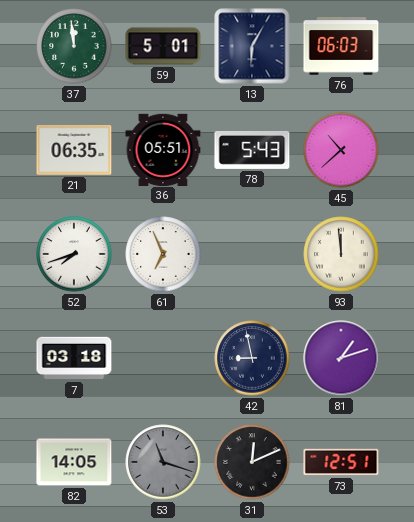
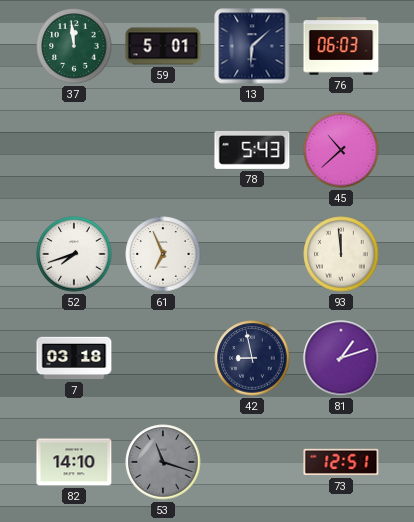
13: 6:05 -> 6:08
21: 06:35 -> none
36: 05:51 -> none
82: 14:05 -> 14:10
31: 12:11 -> none
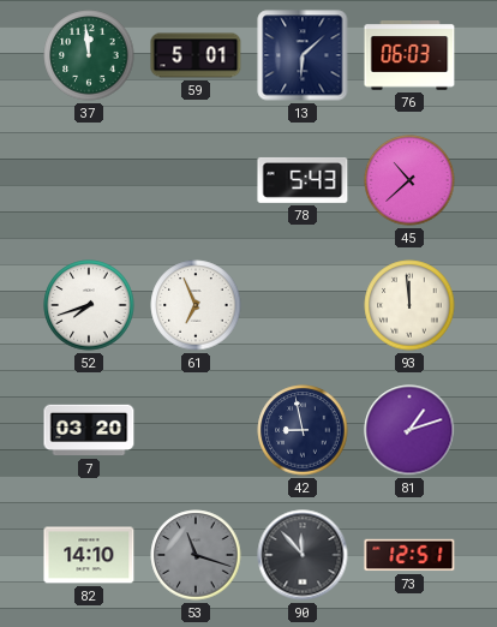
7: 03:18 -> 03:20
90: none -> 11:53
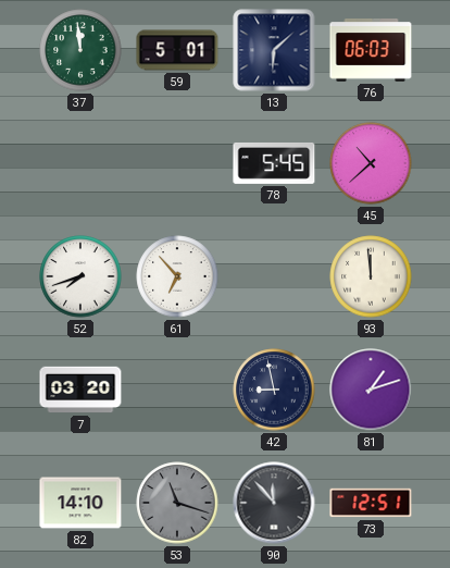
78: 5:43 -> 5:45
61: 6:56 -> 6:53
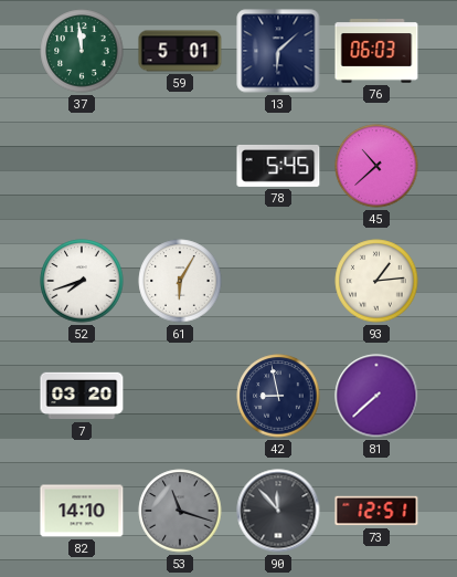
61: 6:53 -> 6:05
93: 11:59 -> 1:14
81: 1:12 -> 7:38
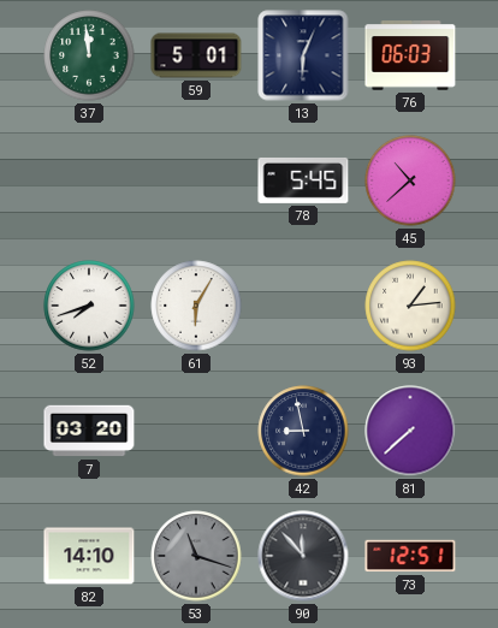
13: 6:08 -> 6:04
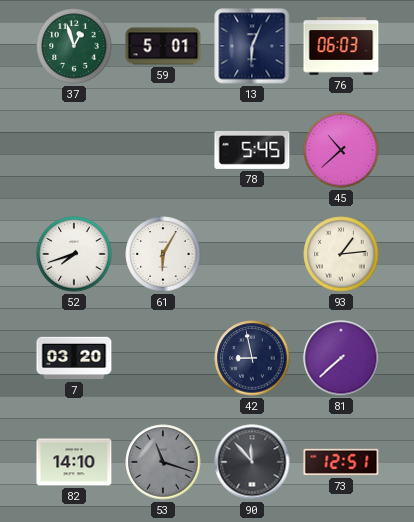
37: 11:59 -> 12:57
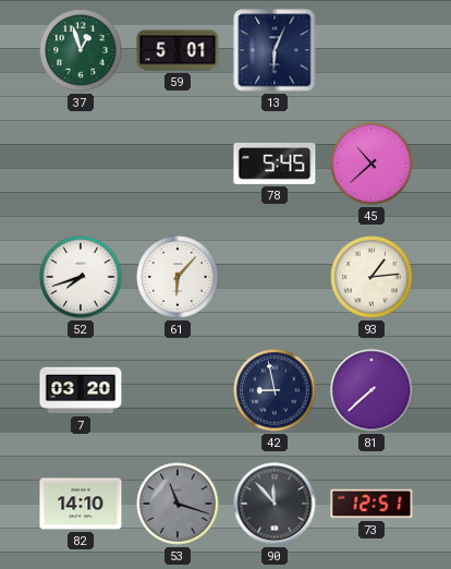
76: 06:03 -> none
61: 6:05 -> 6:07
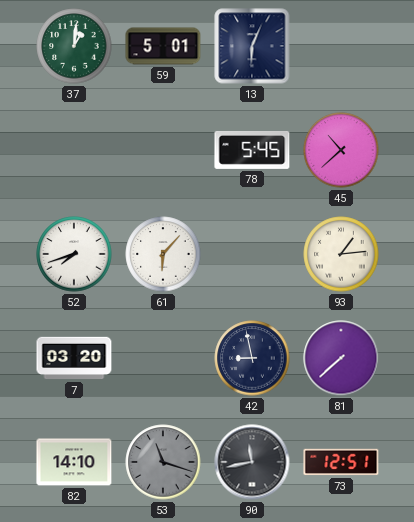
37: 12:57 -> 1:01
90: 11:53 -> 11:43
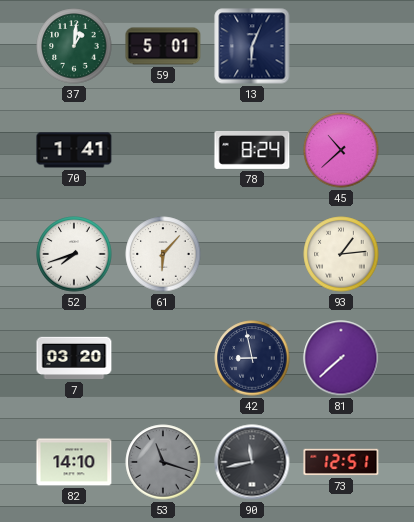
70: none -> 1:41
78: 5:45 -> 8:24
